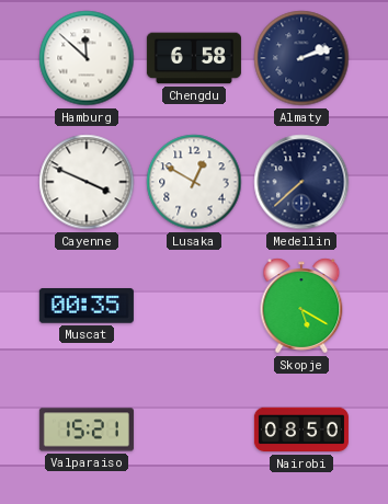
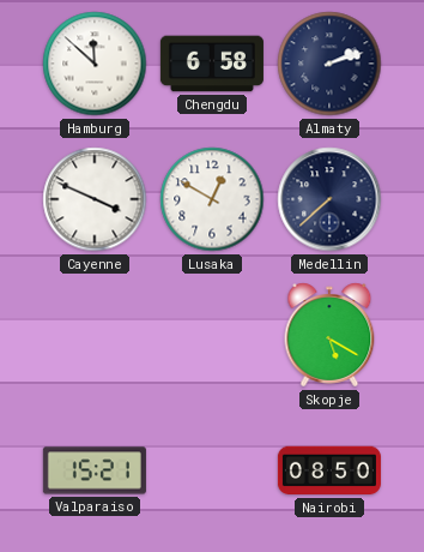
Muscat: 00:35 -> none
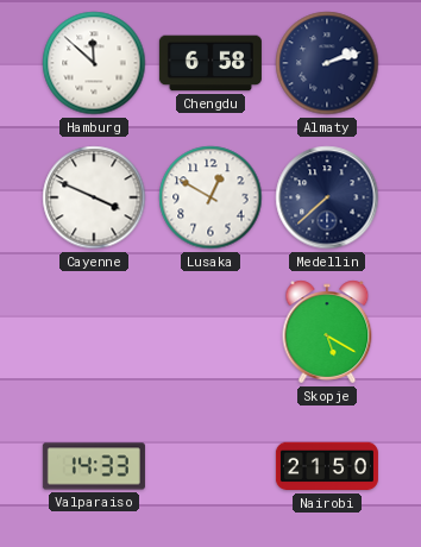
Valparaiso: 15:21 -> 14:33
Nairobi: 08:50 -> 21:50
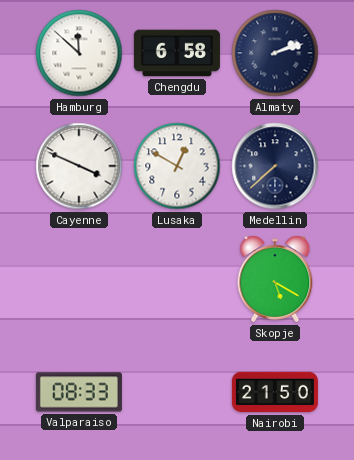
Valparaiso: 14:33 -> 08:33
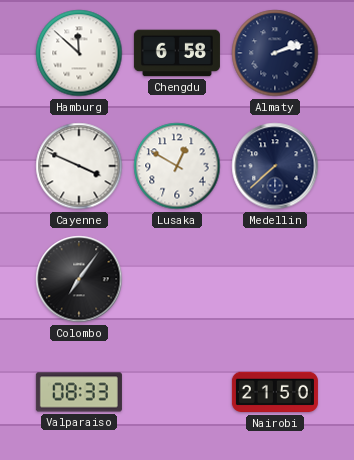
Colombo: none -> 7:06
Skopje: 5:20 -> none
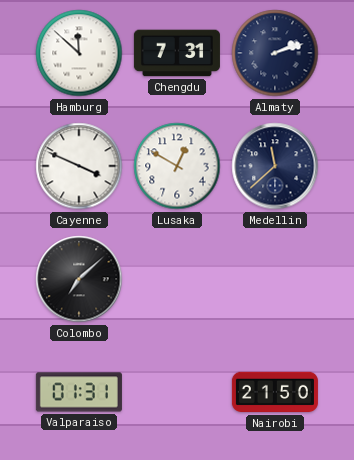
Chengdu: 6:58 -> 7:31
Medellin: 7:38 -> 11:38
Colombo: 7:06 -> 7:08
Valparaiso: 08:33 -> 01:31
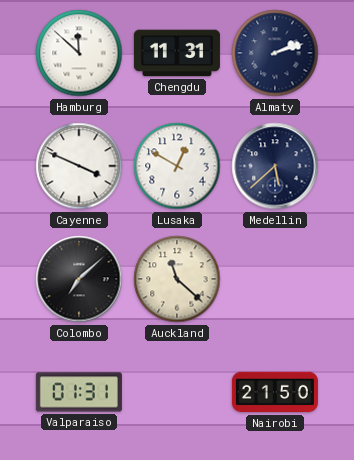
Chengdu: 7:31 -> 11:31
Medellin: 11:38 -> 5:38
Auckland: none -> 11:22
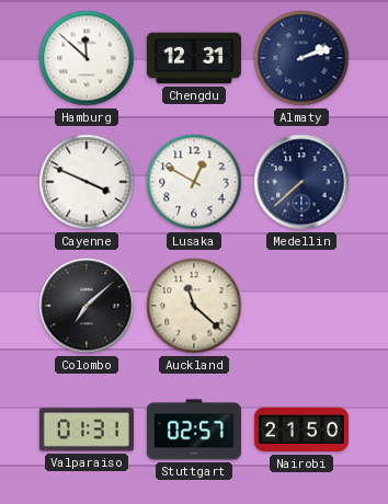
Chengdu: 11:31 -> 12:31
Medellin: 5:38 -> 7:38
Stuttgart: none -> 02:57
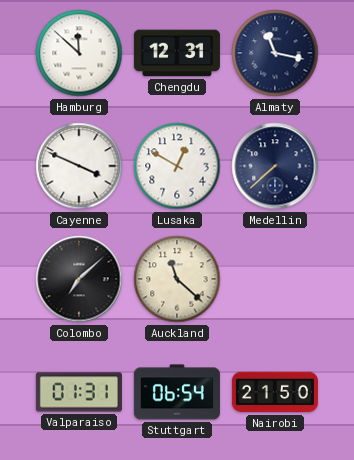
Almaty: 2:12 -> 11:17
Stuttgart: 02:57 -> 06:54
